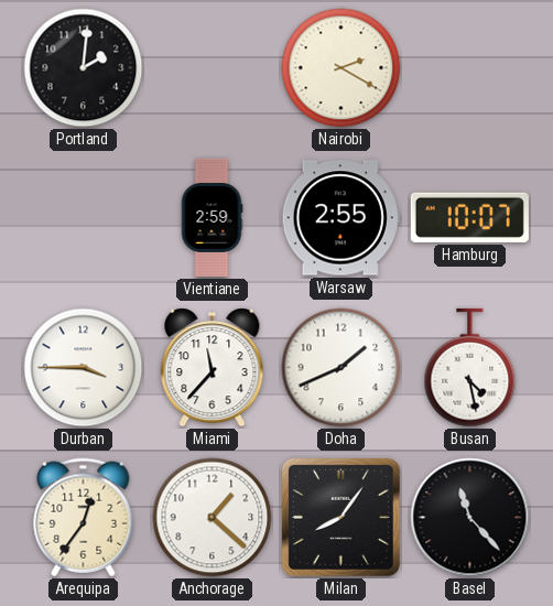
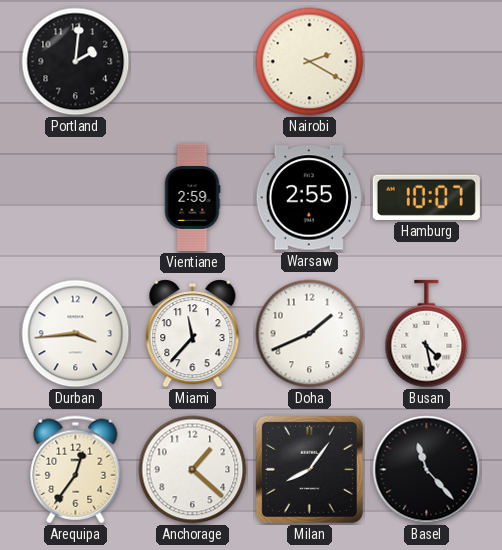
Durban: 3:45 -> 3:44
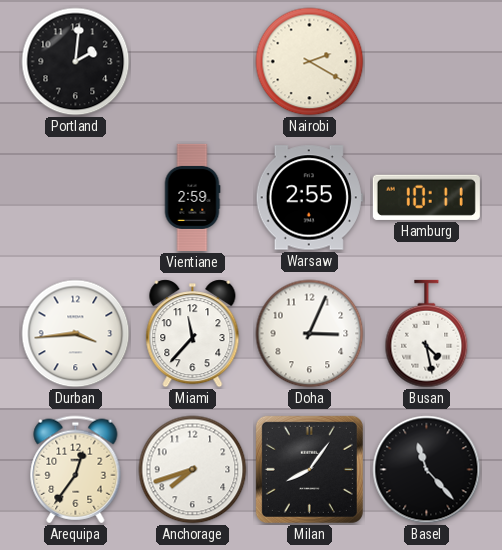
Hamburg: 10:07 -> 10:11
Doha: 1:41 -> 3:04
Anchorage: 1:22 -> 7:42
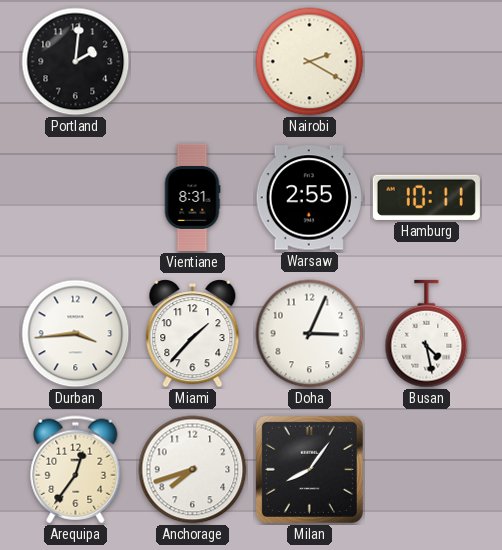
Vientiane: 2:59 -> 8:31
Miami: 11:37 -> 1:37
Basel: 11:23 -> none
